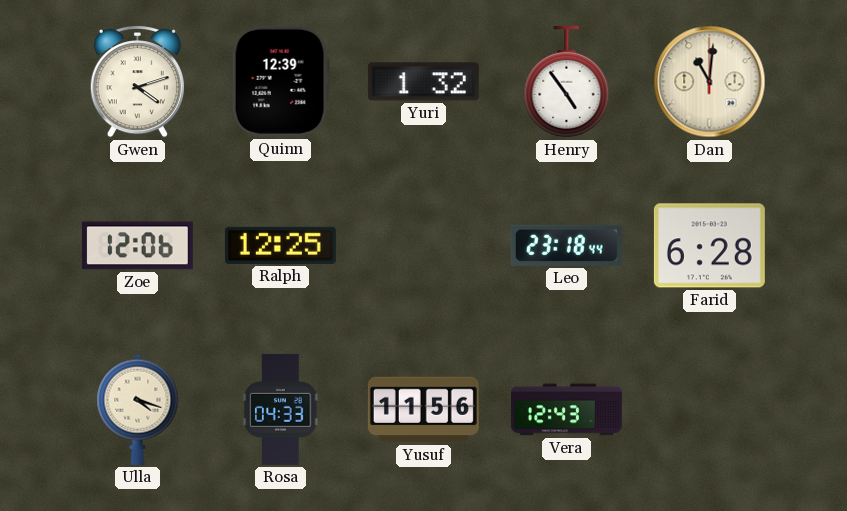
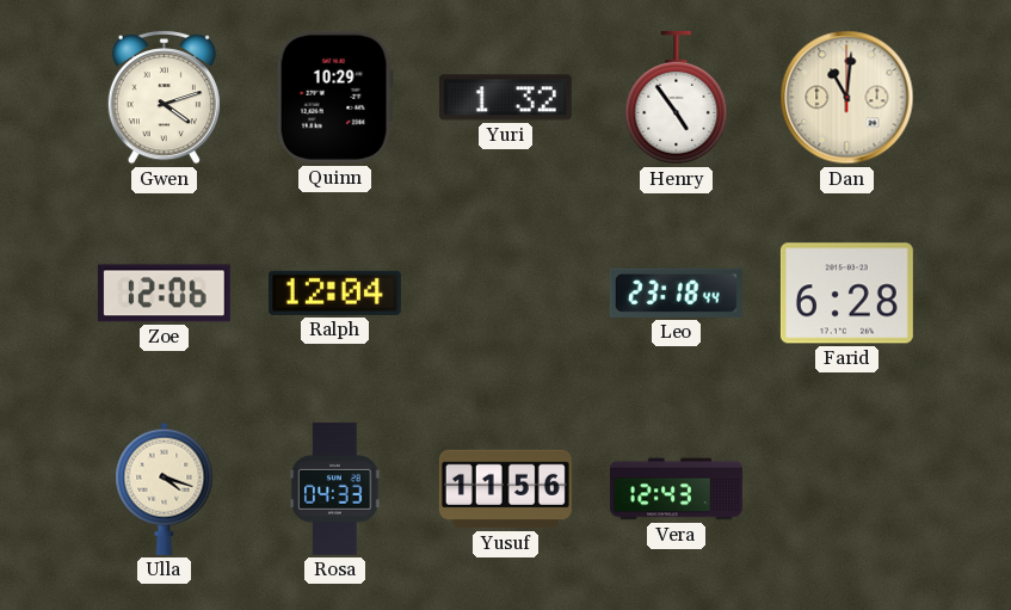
Quinn: 12:39 -> 10:29
Ralph: 12:25 -> 12:04
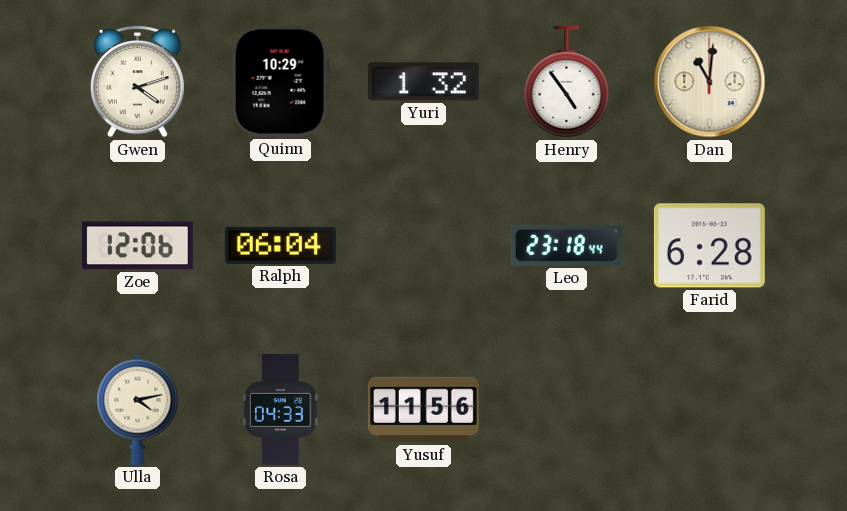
Ralph: 12:04 -> 06:04
Ulla: 4:18 -> 4:13
Vera: 12:43 -> none
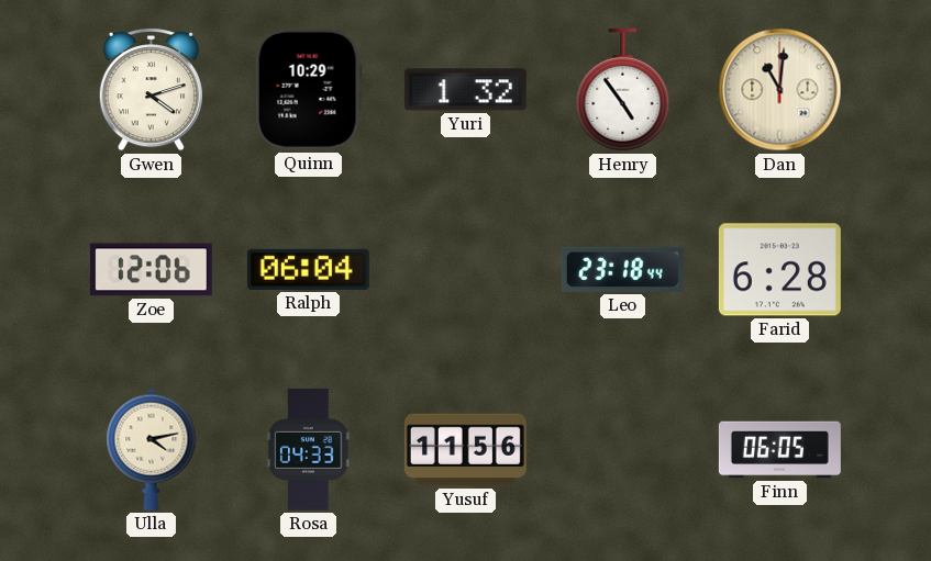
Finn: none -> 06:05
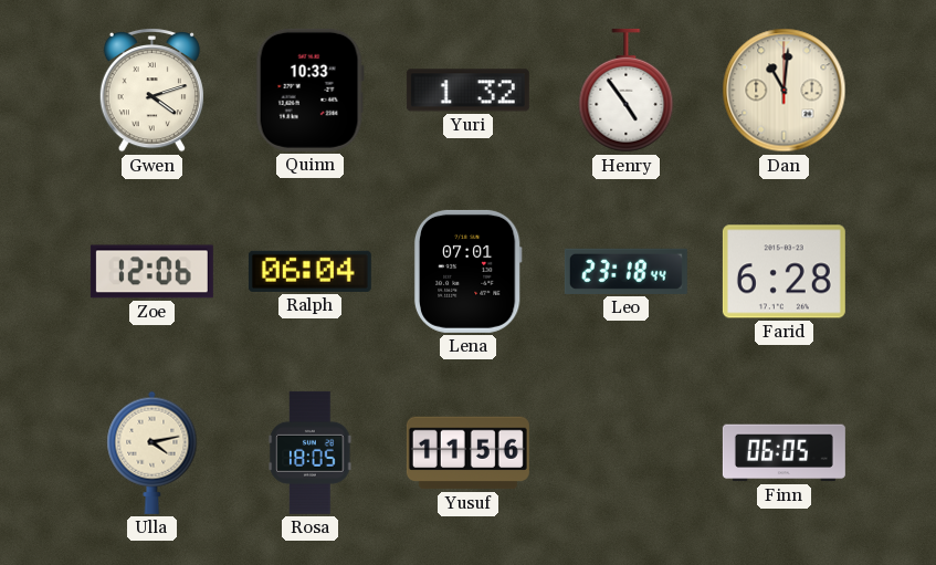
Quinn: 10:29 -> 10:33
Lena: none -> 07:01
Rosa: 04:33 -> 18:05
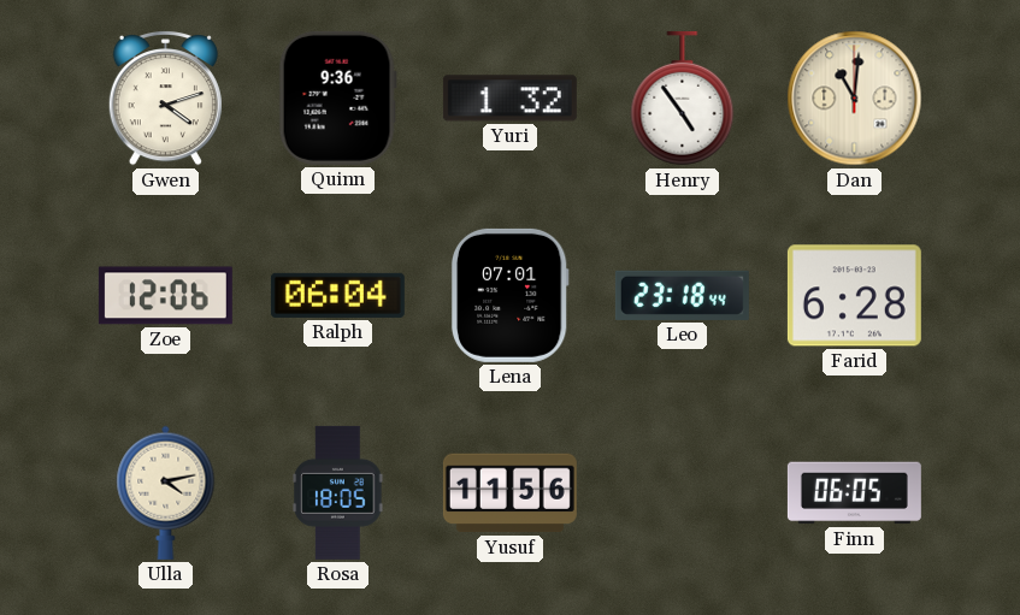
Quinn: 10:33 -> 9:36
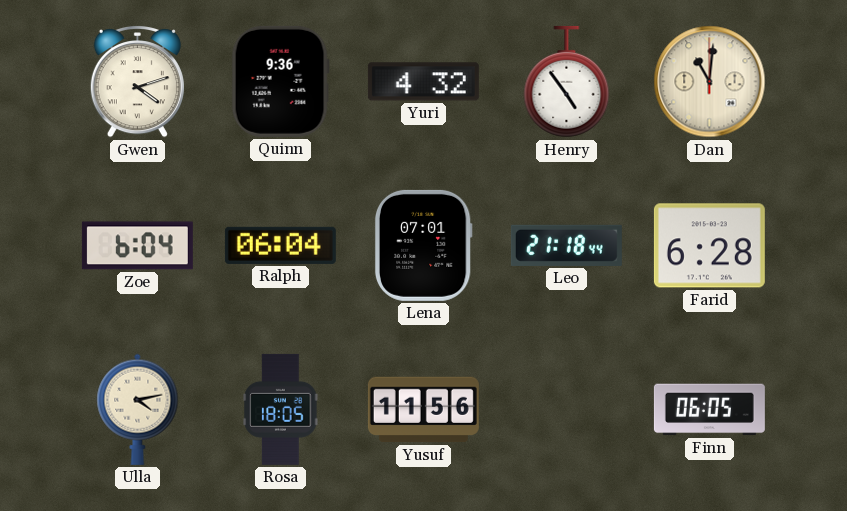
Yuri: 1:32 -> 4:32
Zoe: 12:06 -> 6:04
Leo: 23:18 -> 21:18
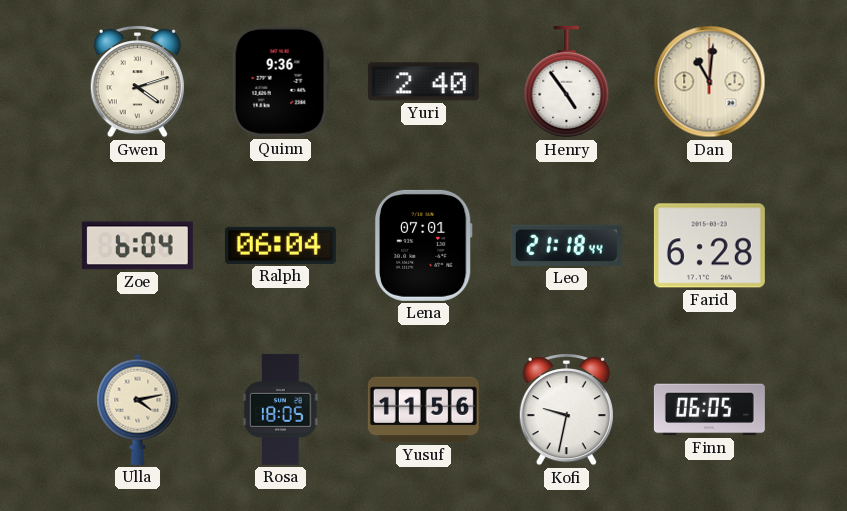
Yuri: 4:32 -> 2:40
Kofi: none -> 9:32
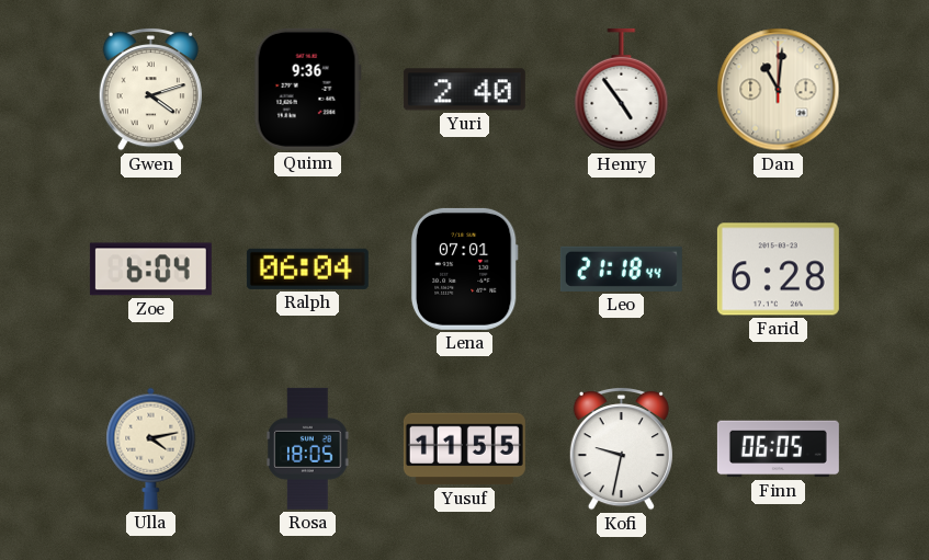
Yusuf: 11:56 -> 11:55
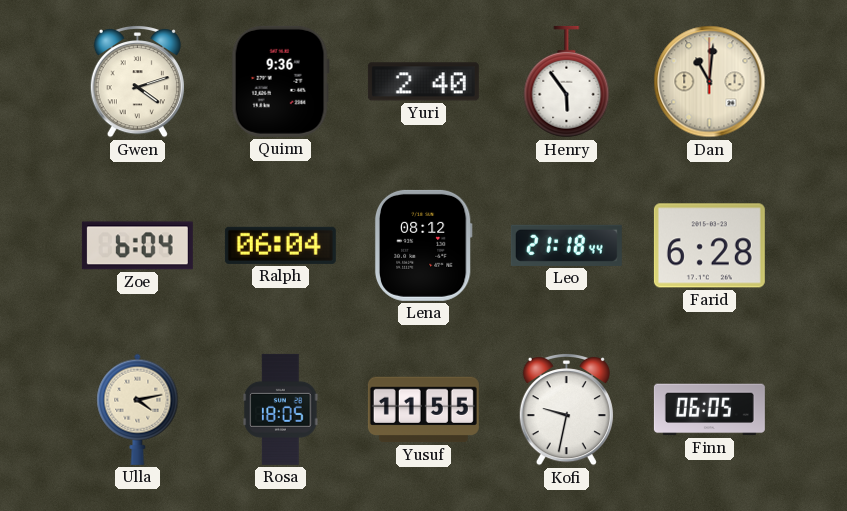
Henry: 4:54 -> 5:54
Lena: 07:01 -> 08:12
